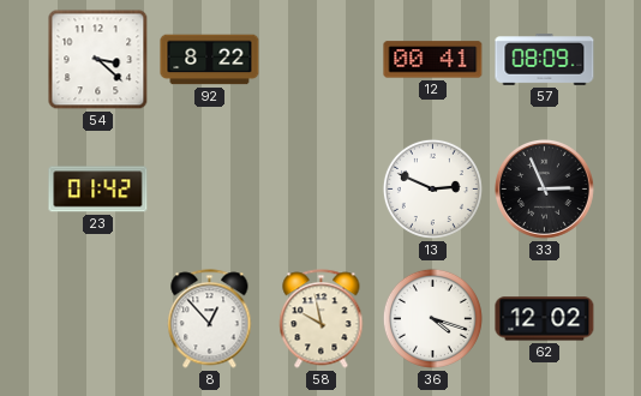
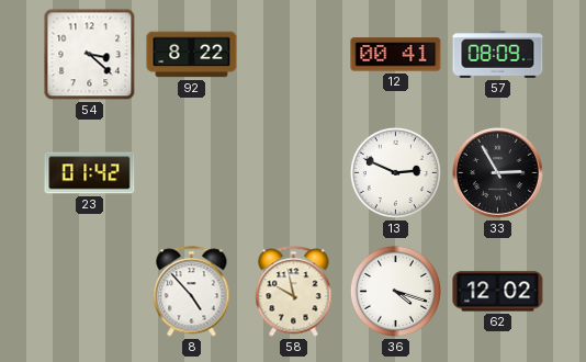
33: 2:56 -> 2:55
8: 12:53 -> 4:53
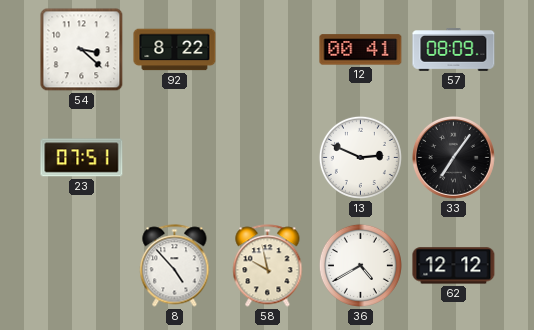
23: 01:42 -> 07:51
33: 2:55 -> 7:06
36: 4:18 -> 4:40
62: 12:02 -> 12:12
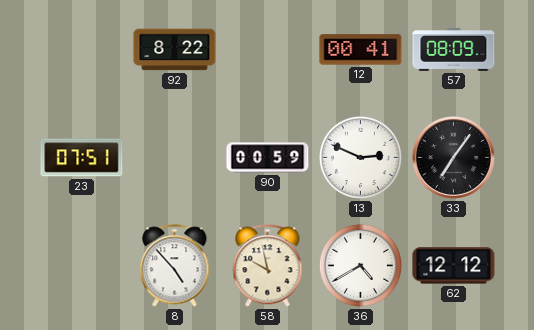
54: 3:22 -> none
90: none -> 00:59
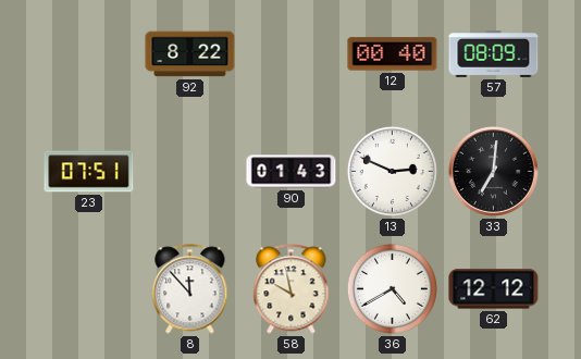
12: 00:41 -> 00:40
90: 00:59 -> 01:43
33: 7:06 -> 7:01
8: 4:53 -> 11:53
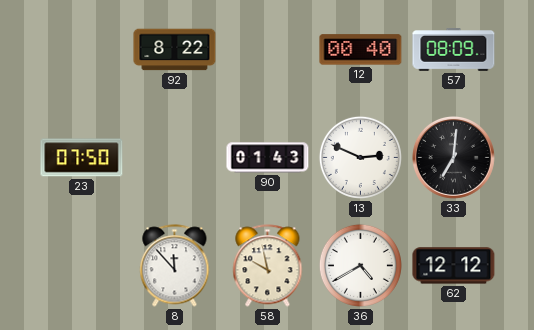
23: 07:51 -> 07:50
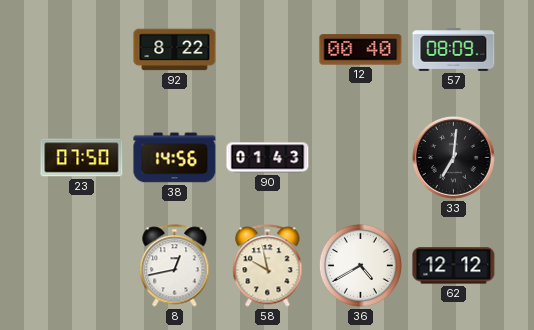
38: none -> 14:56
13: 2:49 -> none
8: 11:53 -> 12:43
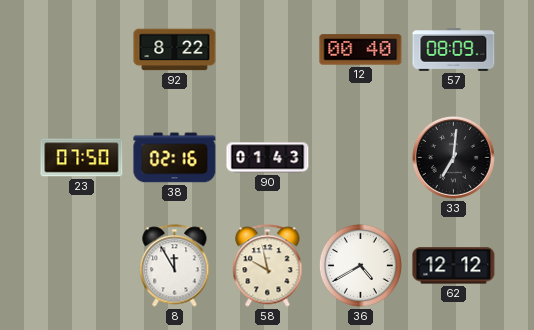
38: 14:56 -> 02:16
8: 12:43 -> 11:55
